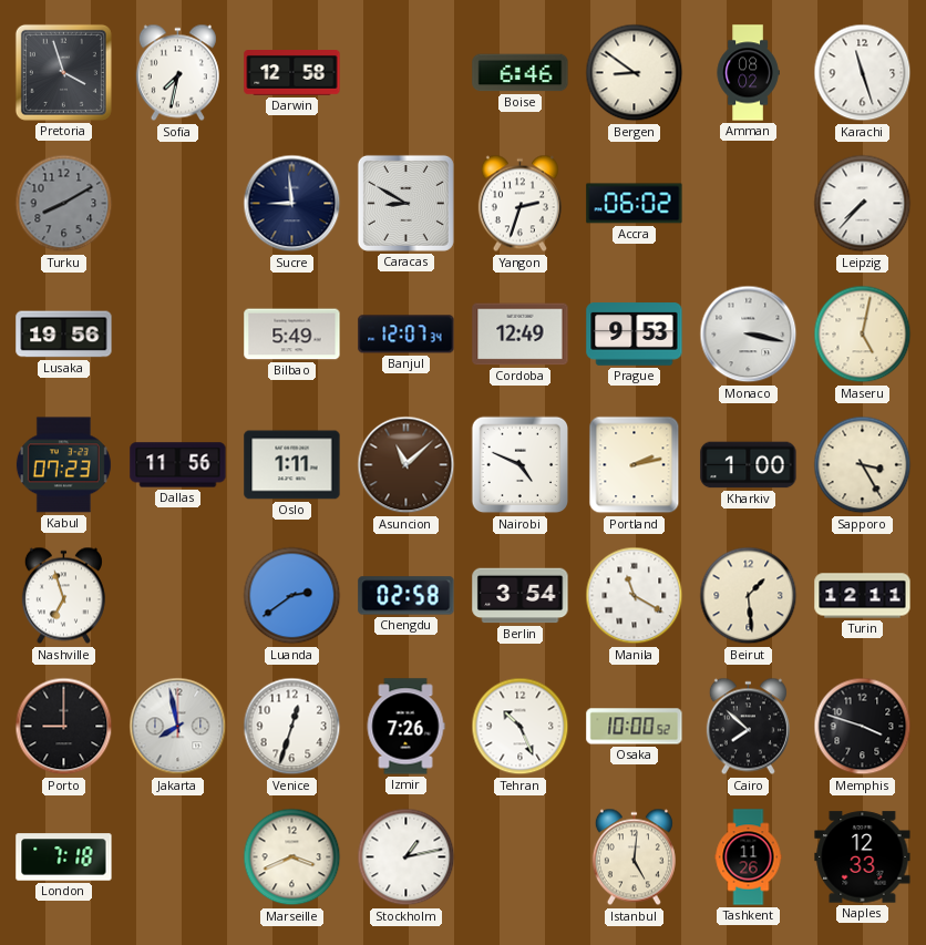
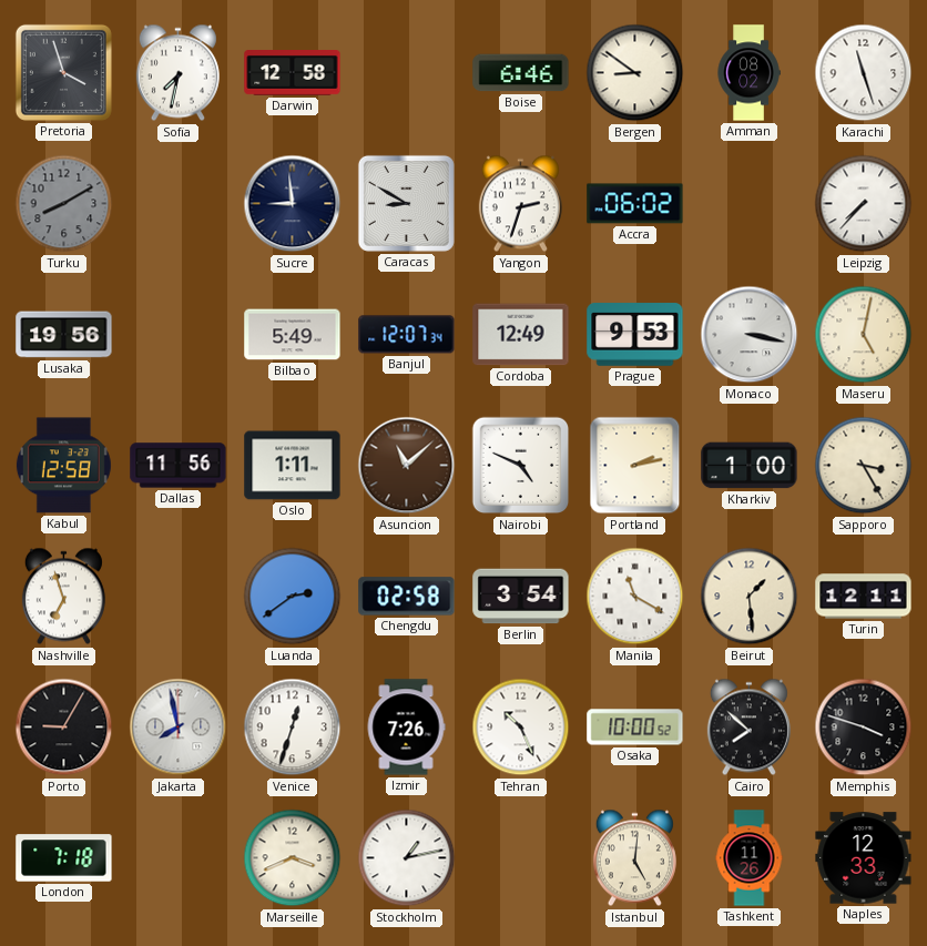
Kabul: 07:23 -> 12:58
Porto: 9:00 -> 9:05
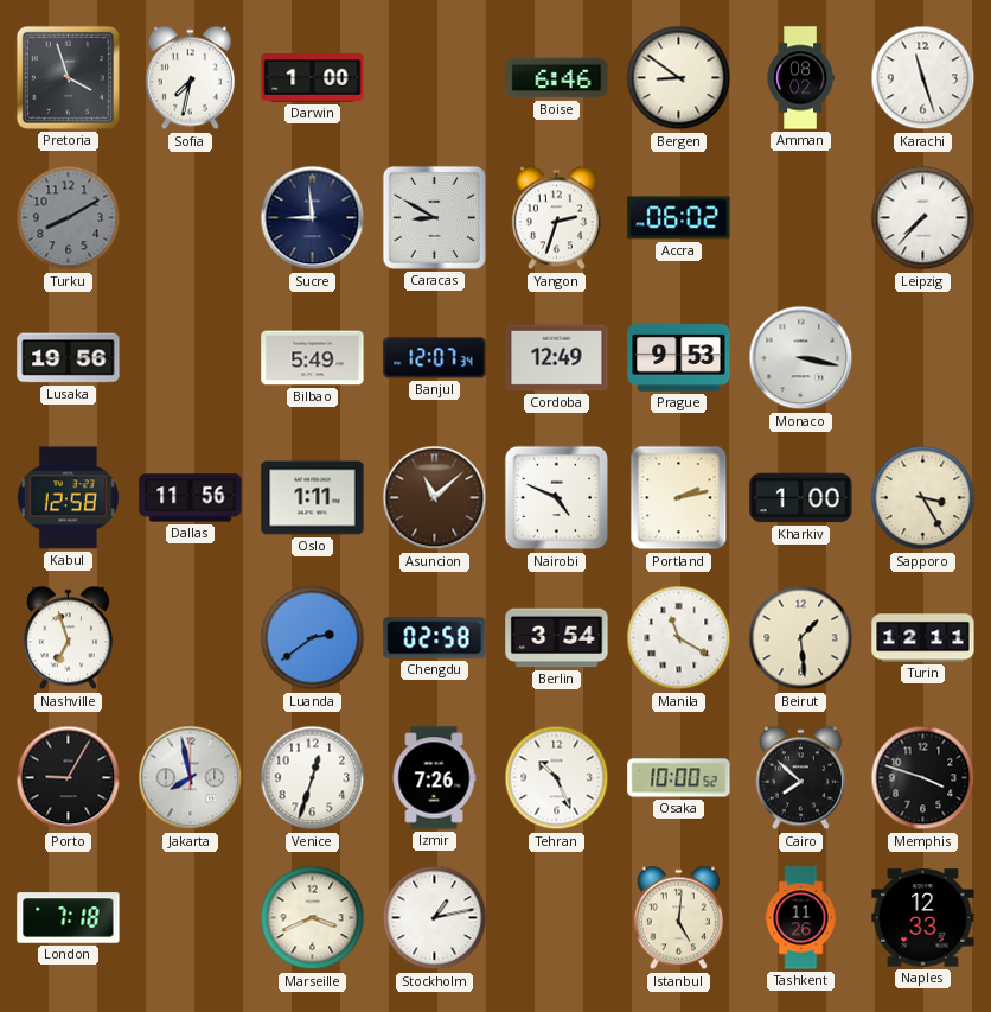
Darwin: 12:58 -> 1:00
Maseru: 5:02 -> none
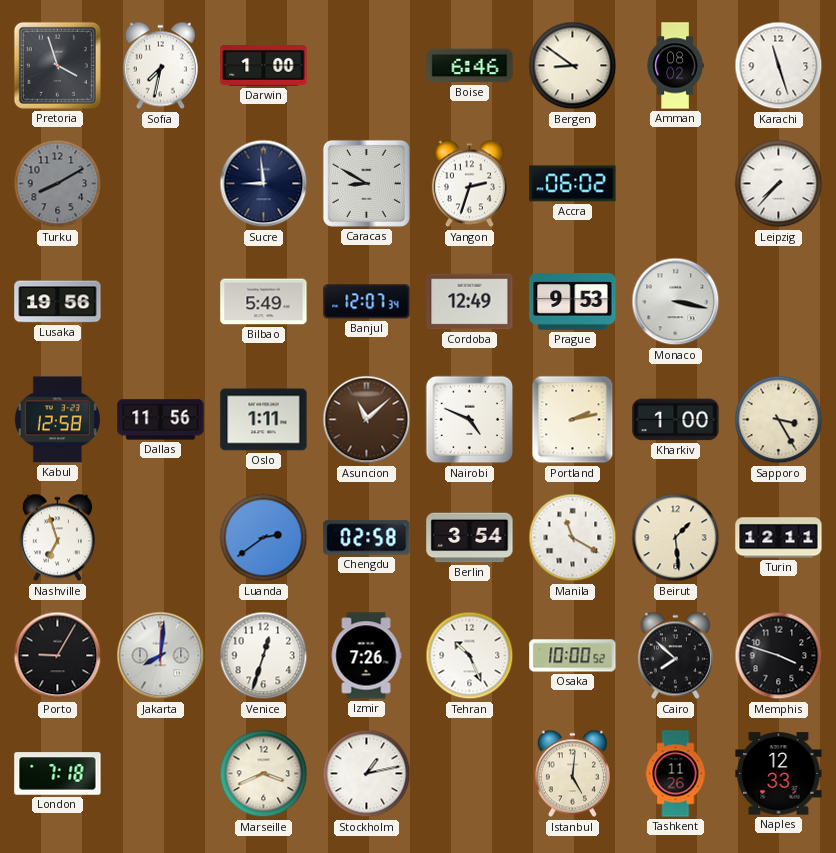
Jakarta: 7:58 -> 8:01
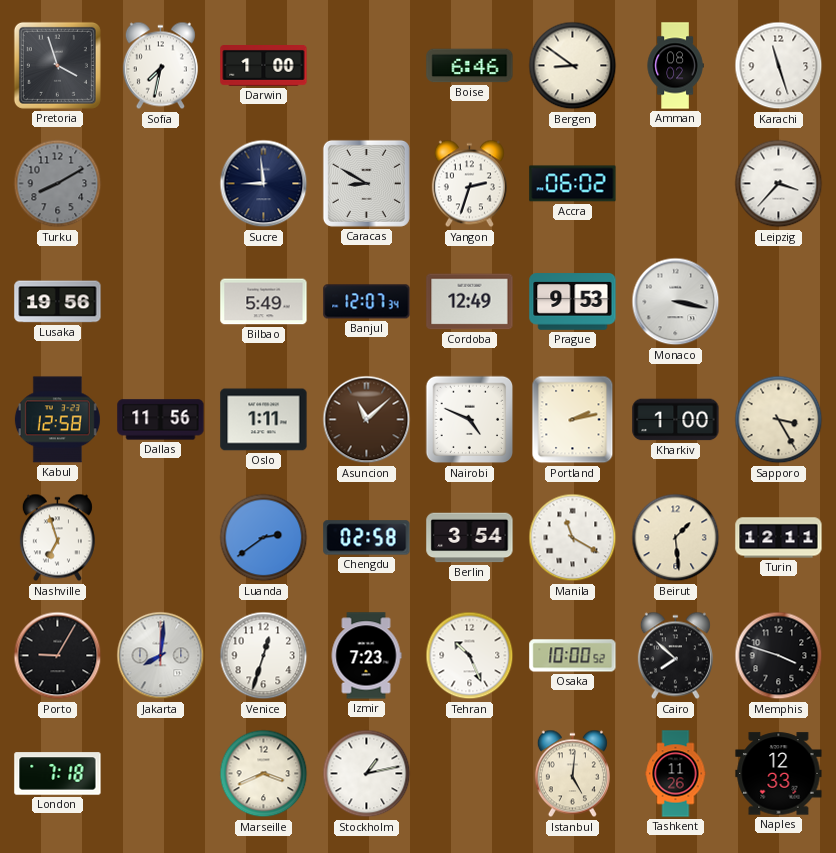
Leipzig: 7:37 -> 3:37
Izmir: 7:26 -> 7:23
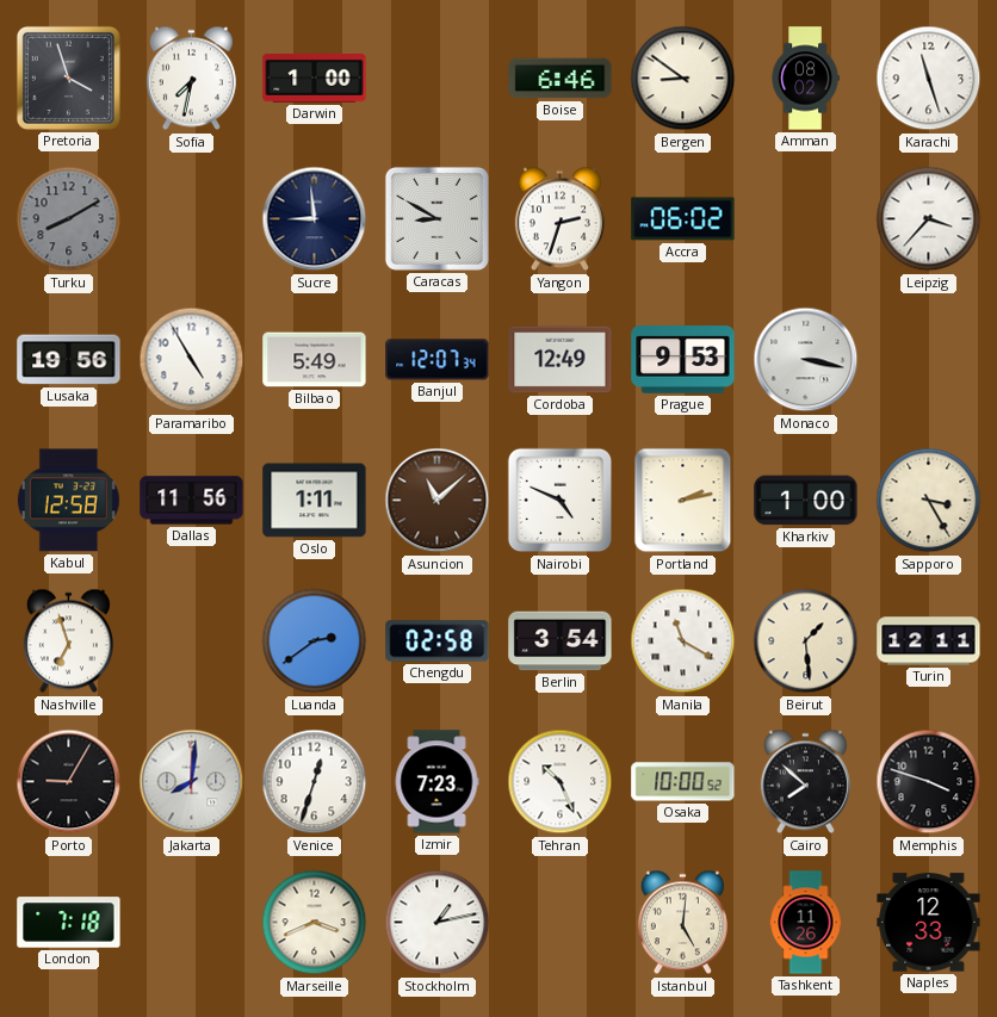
Paramaribo: none -> 4:55
